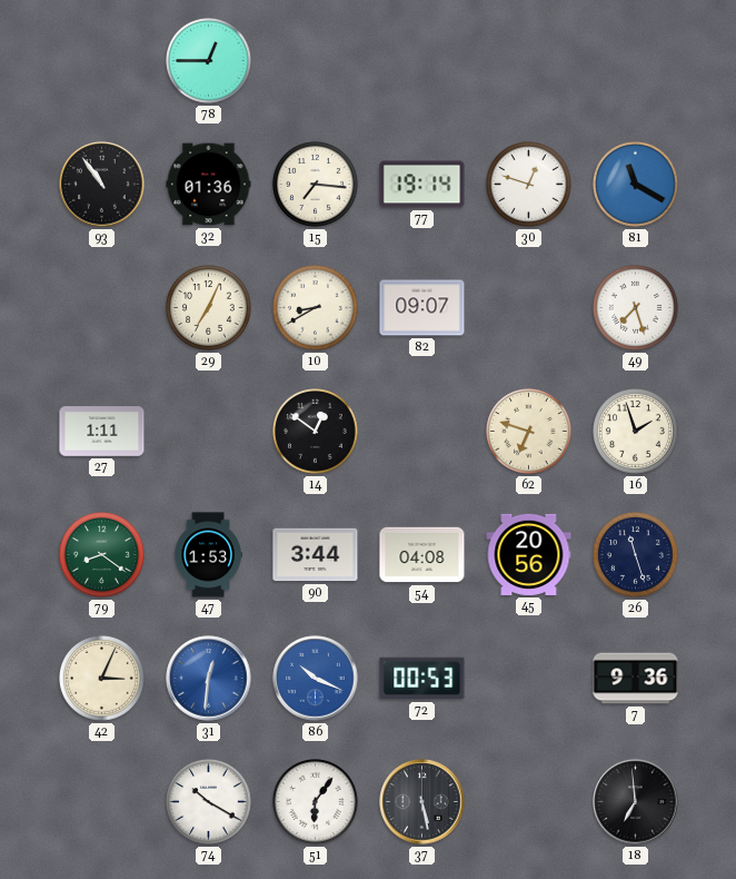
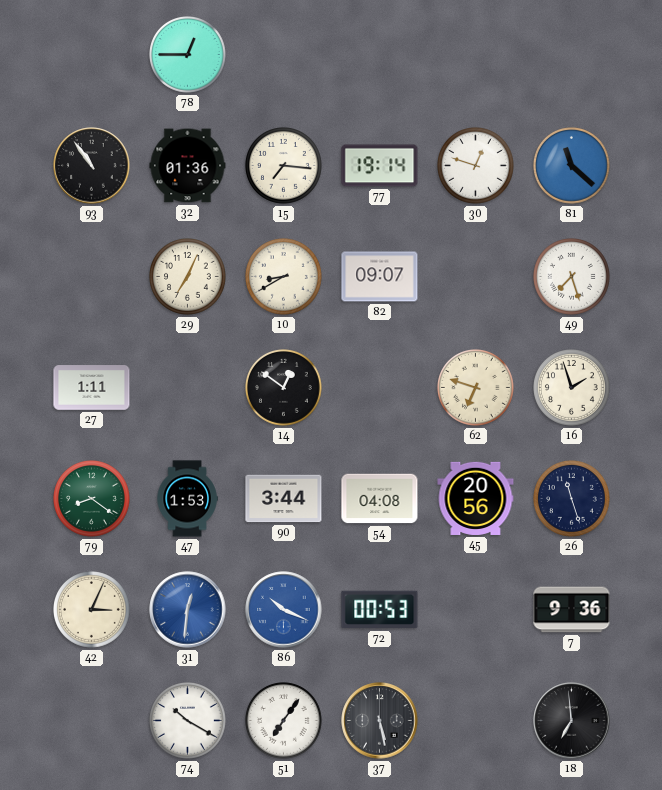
81: 11:20 -> 11:22
51: 6:06 -> 7:06
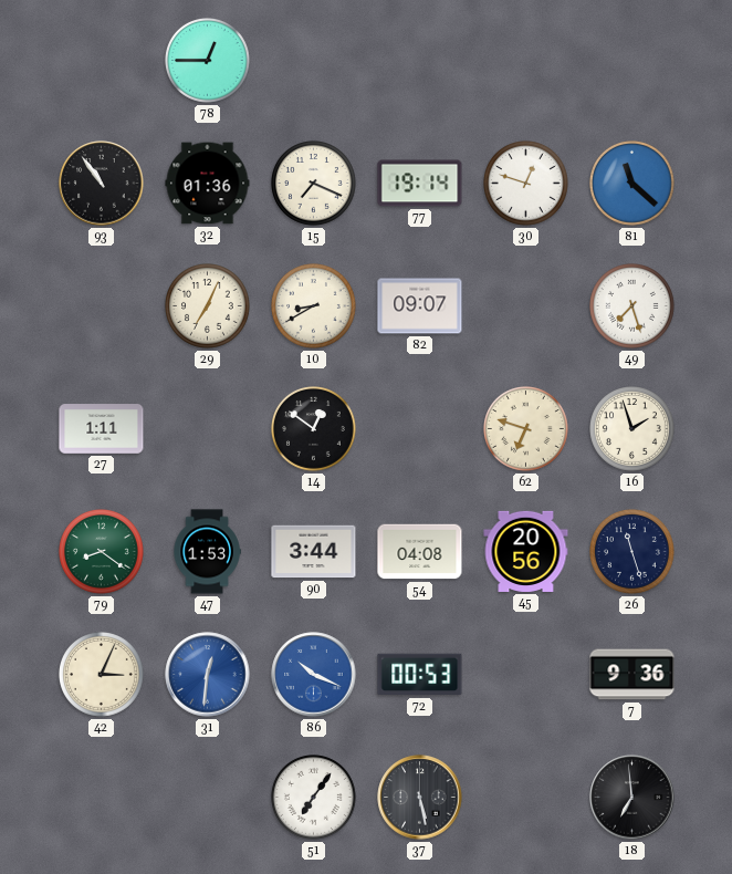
15: 7:16 -> 7:19
74: 10:20 -> none
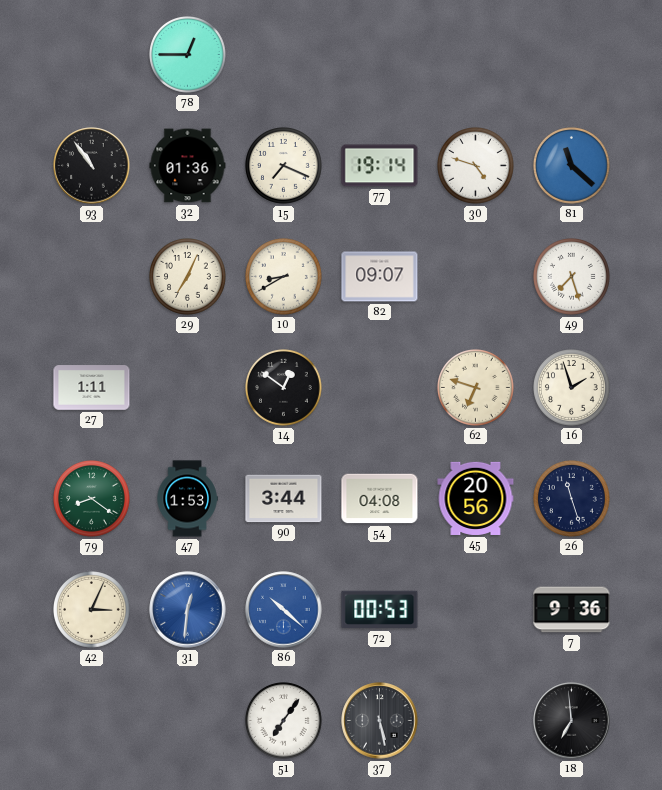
30: 12:48 -> 4:48
86: 10:19 -> 10:22
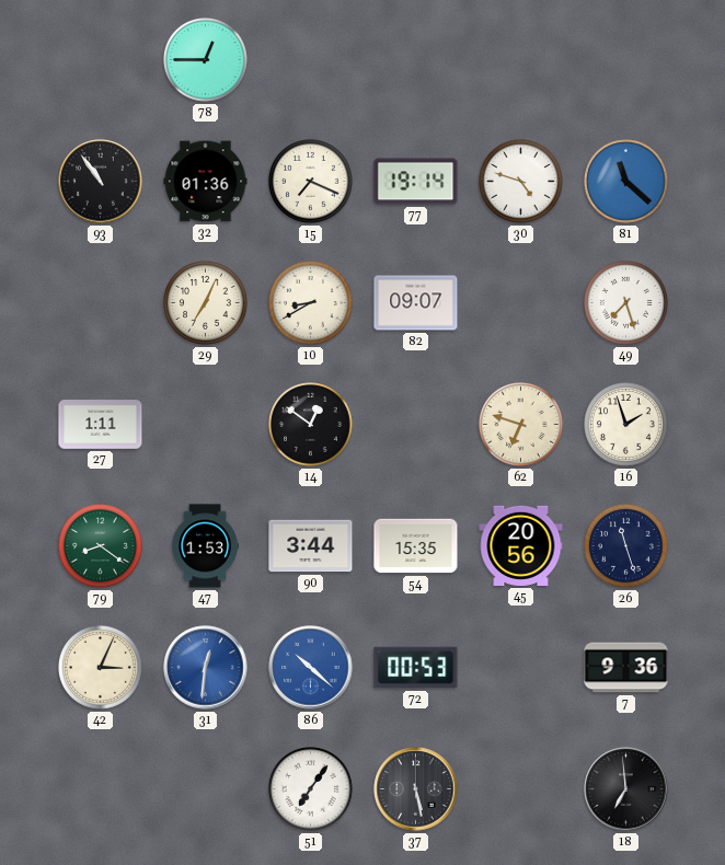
54: 04:08 -> 15:35
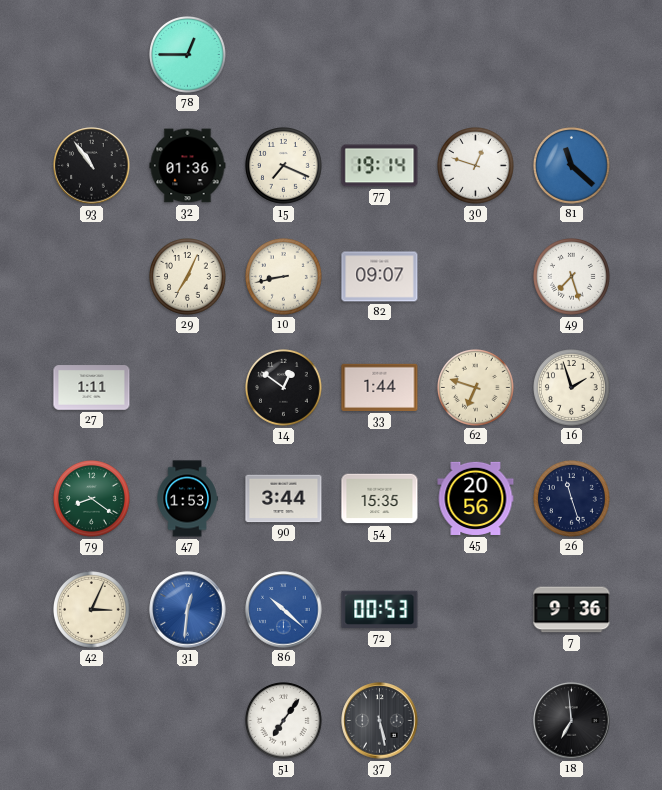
30: 4:48 -> 12:48
10: 8:40 -> 8:43
33: none -> 1:44
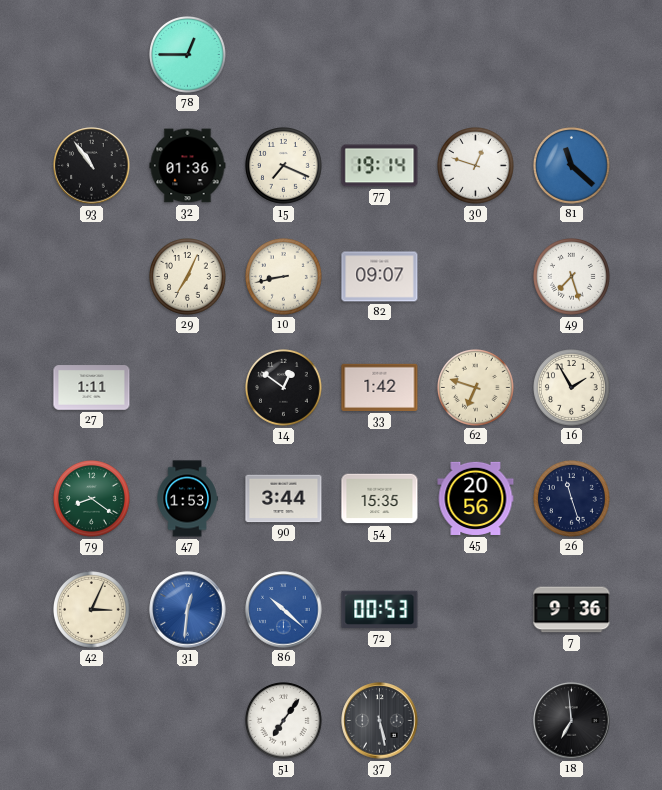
33: 1:44 -> 1:42
16: 1:57 -> 1:55
